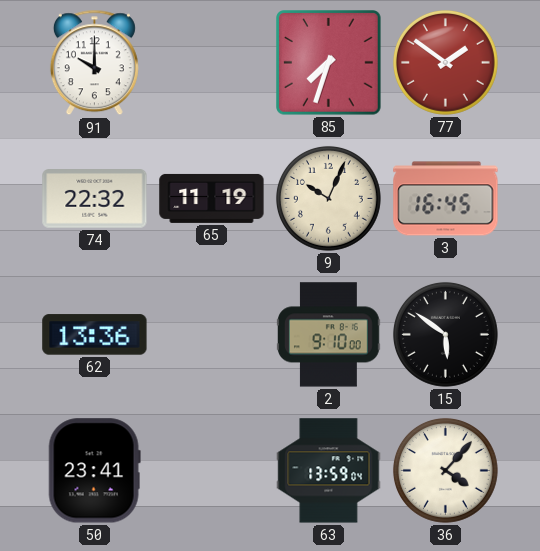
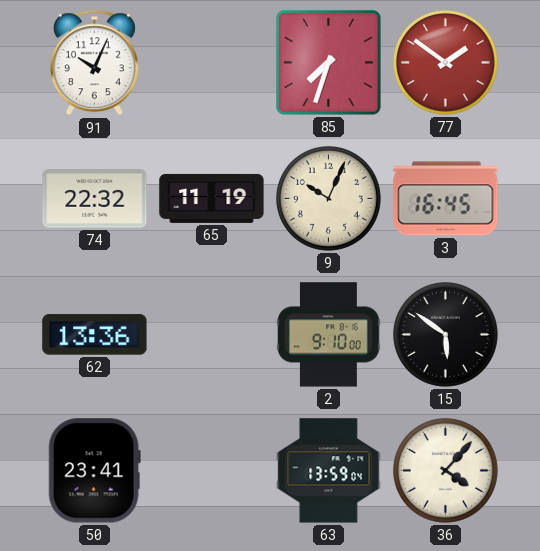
91: 10:00 -> 10:04
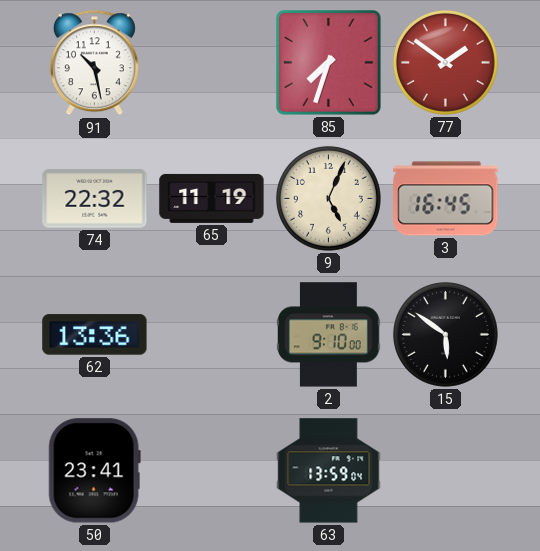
91: 10:04 -> 10:28
9: 10:04 -> 5:04
36: 4:07 -> none
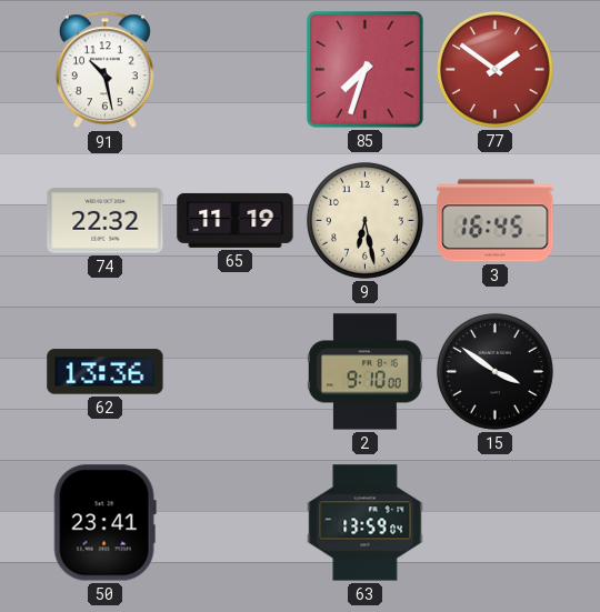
9: 5:04 -> 6:28
15: 5:51 -> 3:51
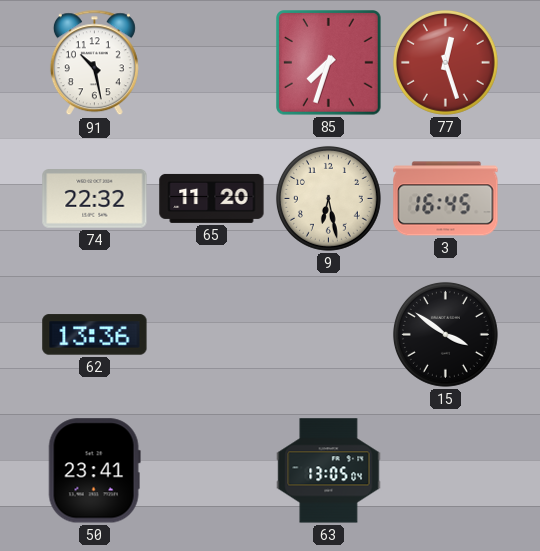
77: 1:51 -> 12:27
65: 11:19 -> 11:20
2: 9:10 -> none
63: 13:59 -> 13:05
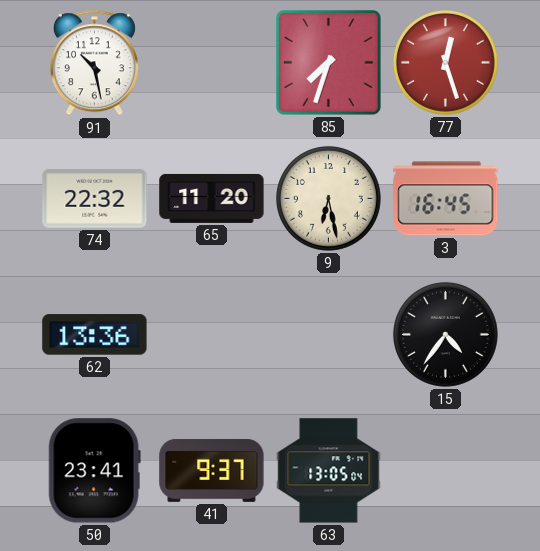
15: 3:51 -> 4:36
41: none -> 9:37
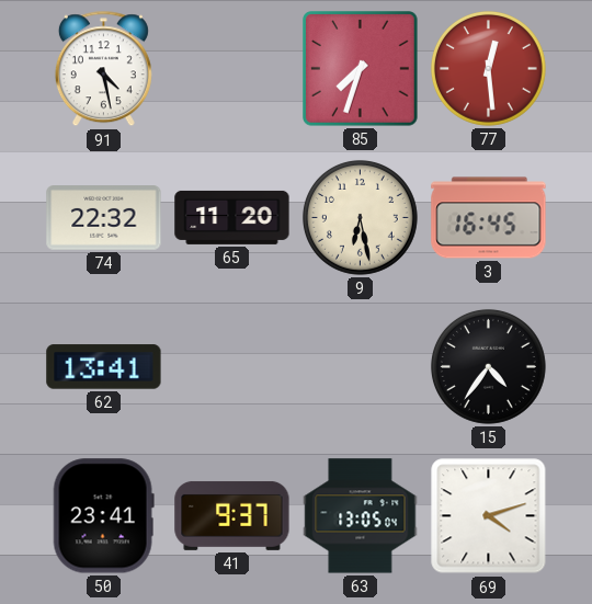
91: 10:28 -> 4:28
77: 12:27 -> 12:29
62: 13:36 -> 13:41
69: none -> 4:12
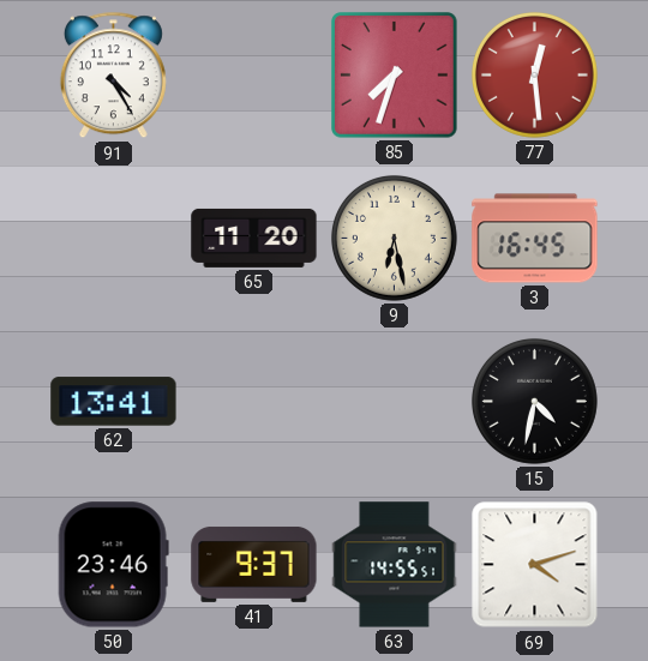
91: 4:28 -> 4:25
74: 22:32 -> none
15: 4:36 -> 4:32
50: 23:41 -> 23:46
63: 13:05 -> 14:55
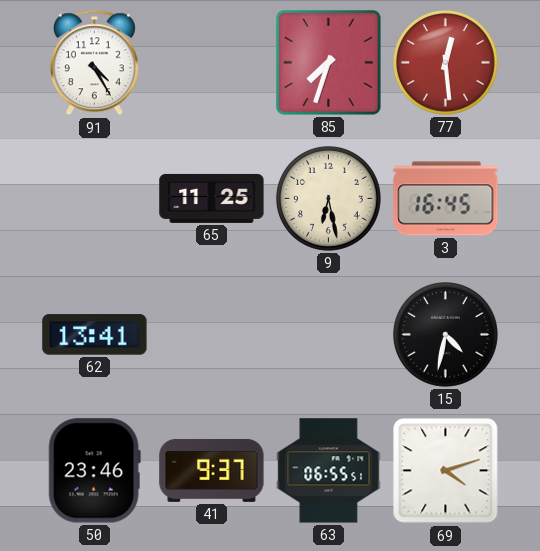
65: 11:20 -> 11:25
63: 14:55 -> 06:55
